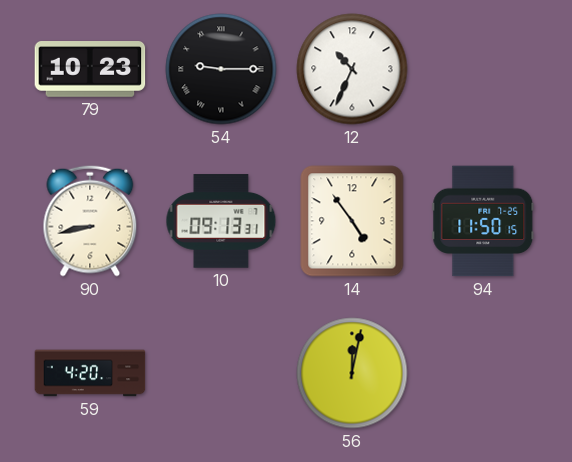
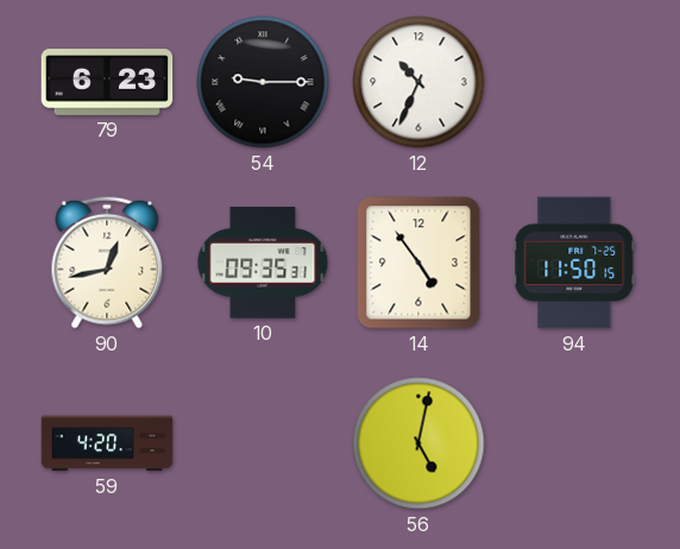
79: 10:23 -> 6:23
90: 8:43 -> 12:43
10: 09:13 -> 09:35
56: 12:02 -> 5:02
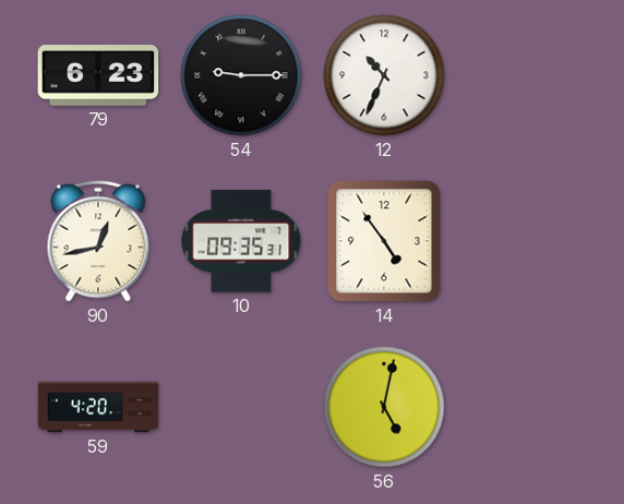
94: 11:50 -> none
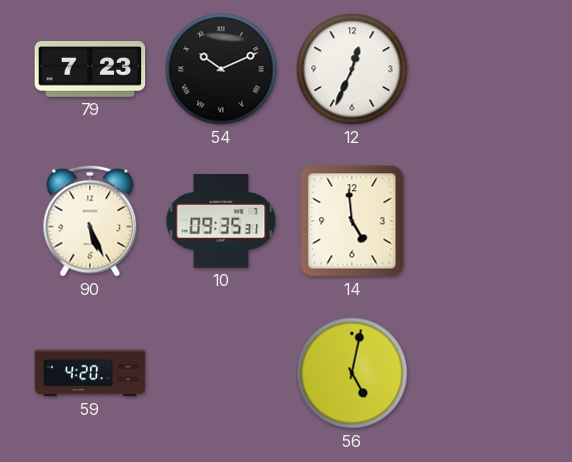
79: 6:23 -> 7:23
54: 9:15 -> 10:11
12: 10:34 -> 12:34
90: 12:43 -> 5:26
14: 4:54 -> 4:59
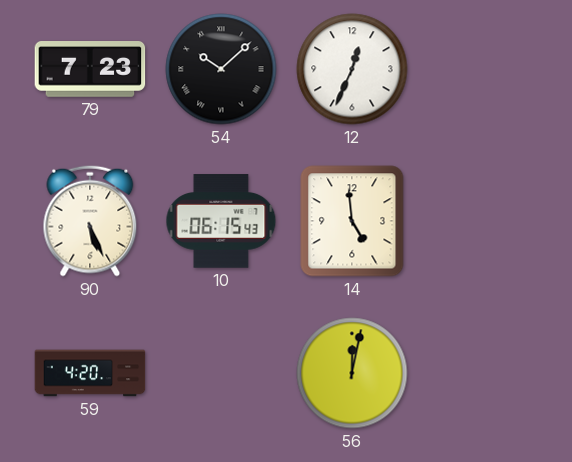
54: 10:11 -> 10:08
10: 09:35 -> 06:15
56: 5:02 -> 12:02
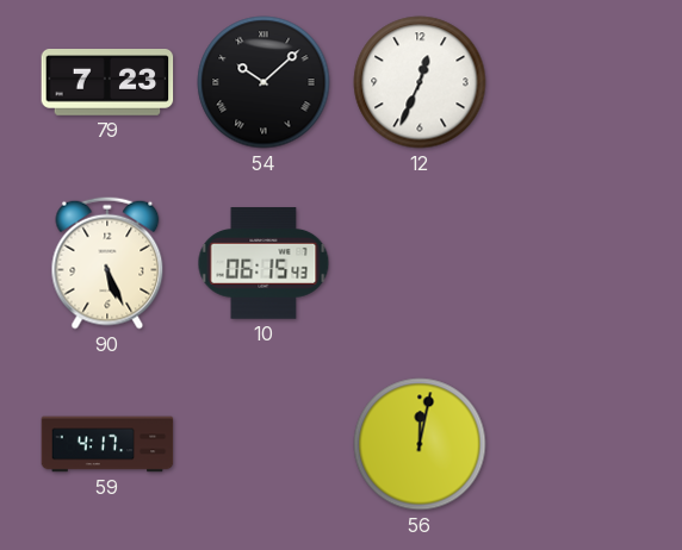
14: 4:59 -> none
59: 4:20 -> 4:17
